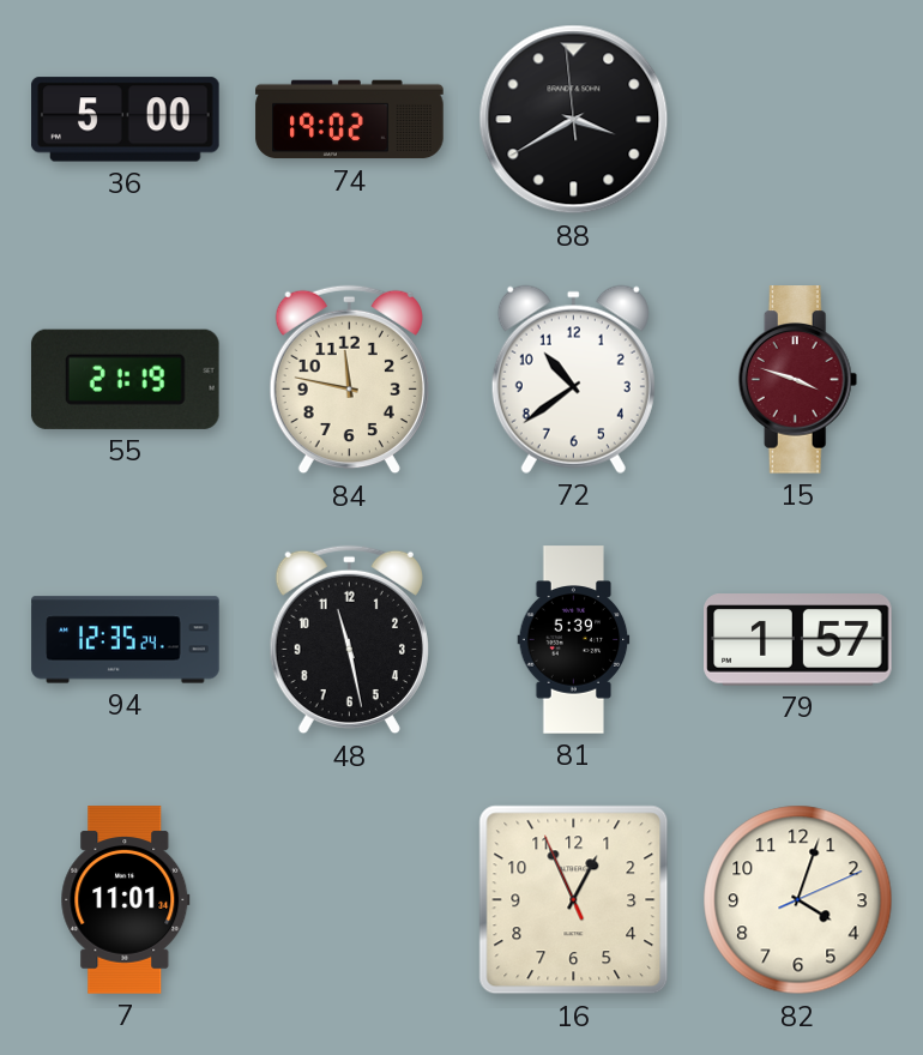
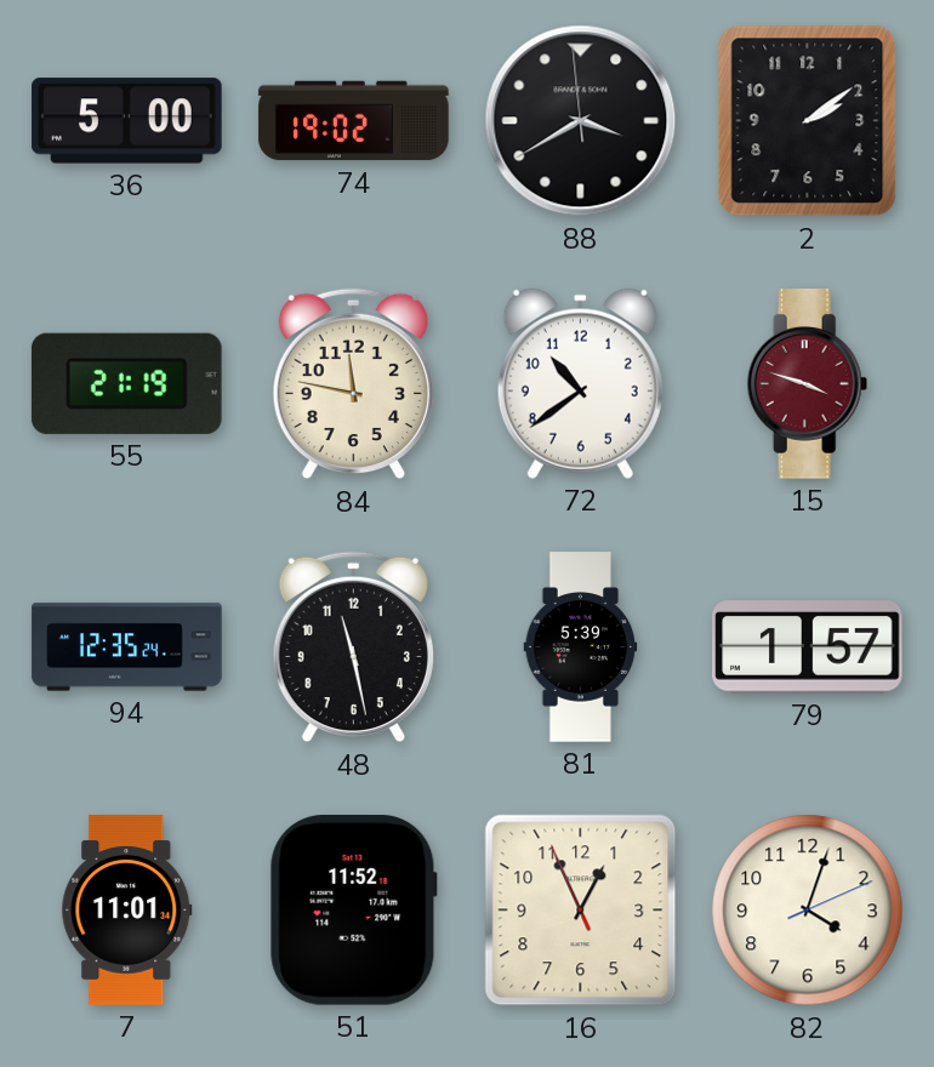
2: none -> 2:09
51: none -> 11:52
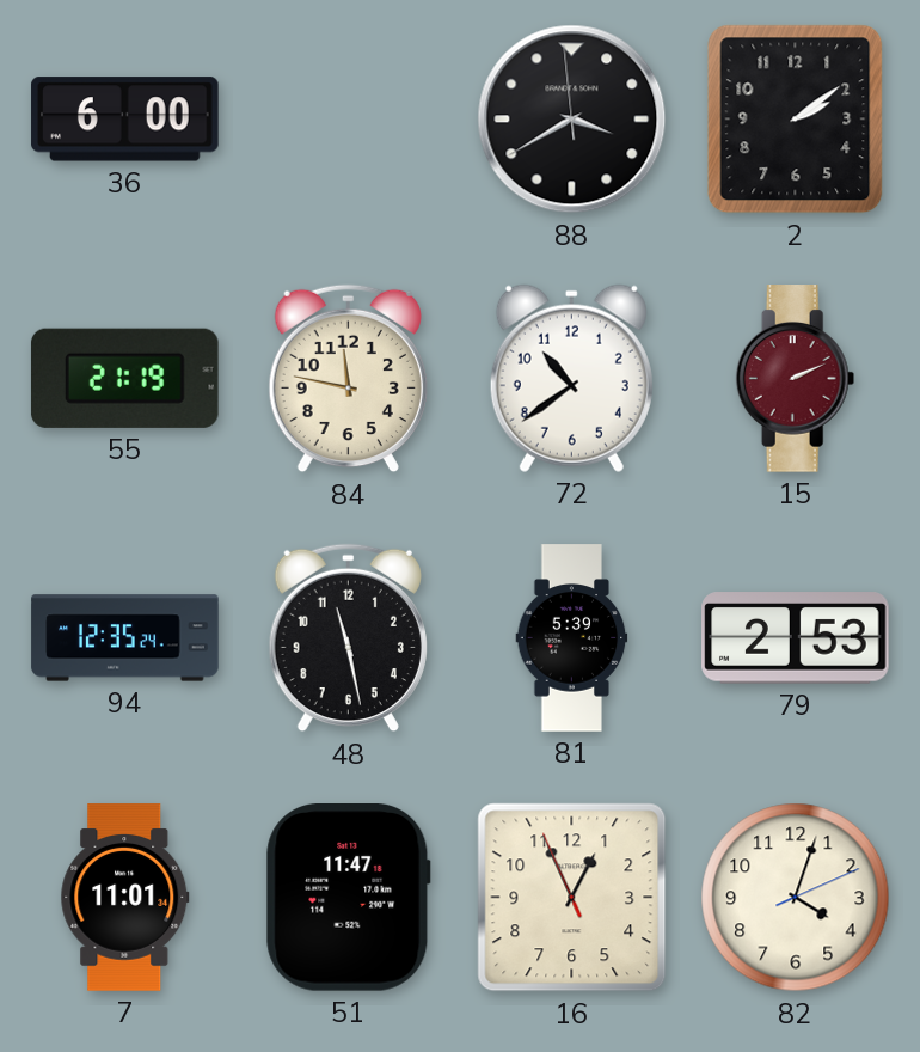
36: 5:00 -> 6:00
74: 19:02 -> none
15: 3:48 -> 2:11
79: 1:57 -> 2:53
51: 11:52 -> 11:47
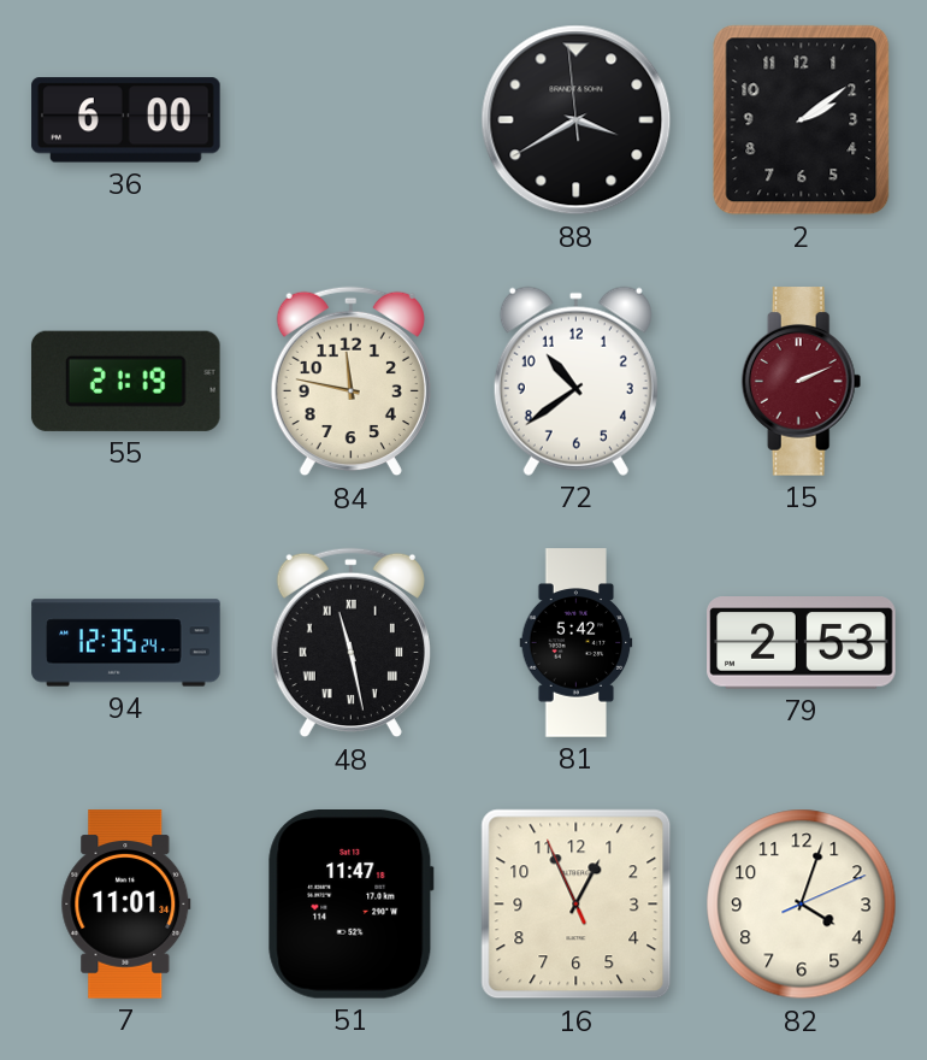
48 numerals: Arabic -> Roman
81: 5:39 -> 5:42
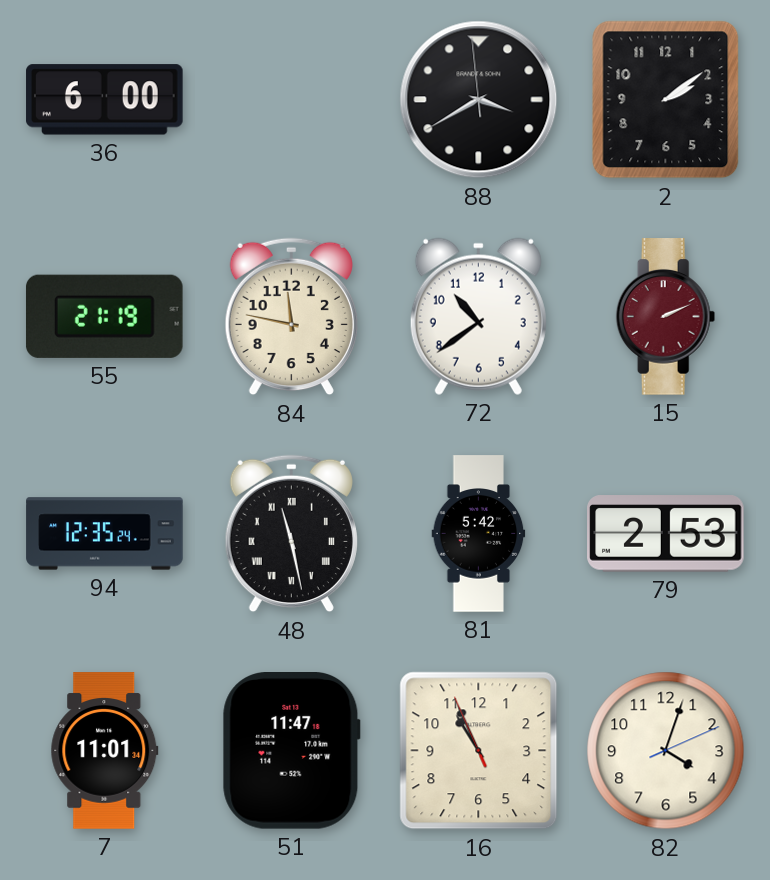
16: 12:55 -> 10:55
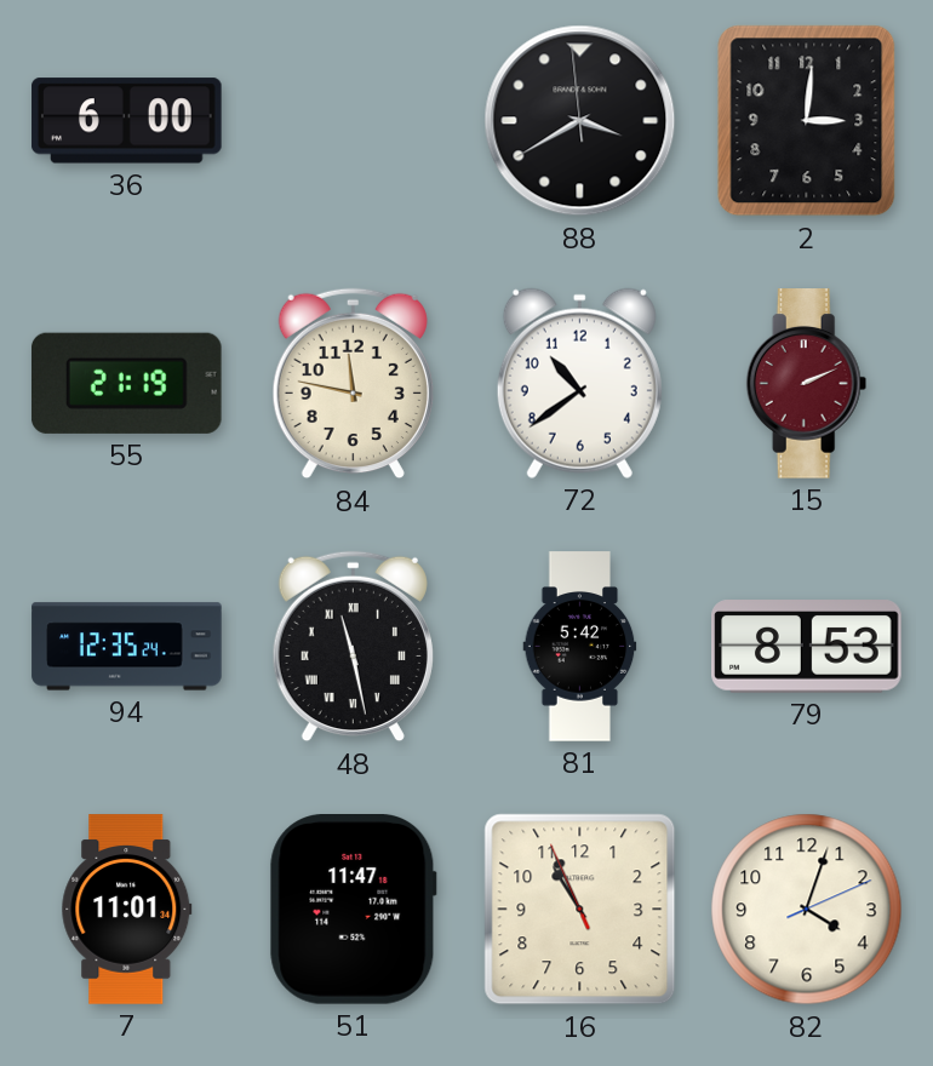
2: 2:09 -> 3:01
79: 2:53 -> 8:53
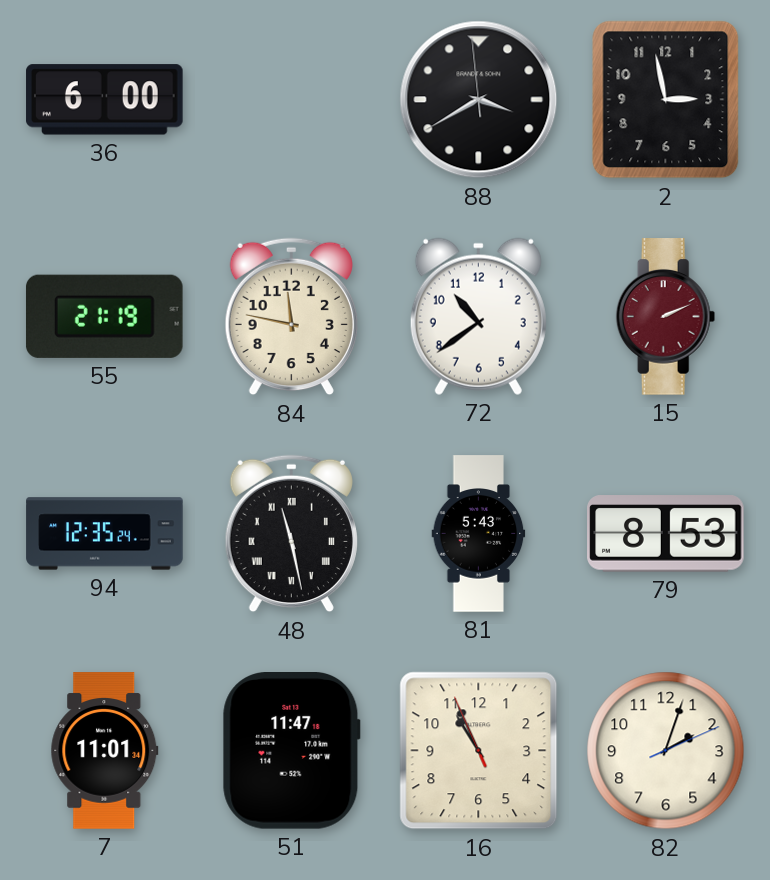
2: 3:01 -> 2:58
81: 5:42 -> 5:43
82: 4:03 -> 2:03
